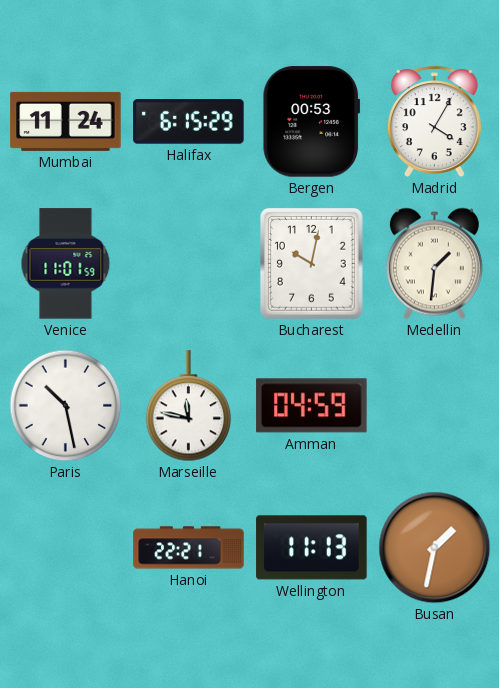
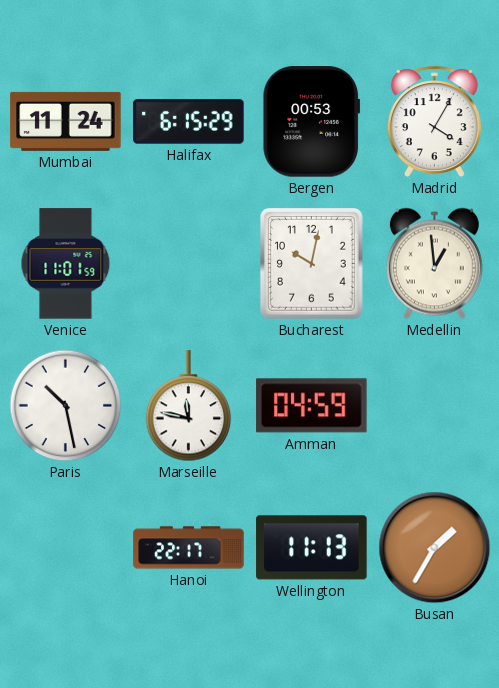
Medellin: 1:31 -> 12:59
Hanoi: 22:21 -> 22:17
Busan: 1:32 -> 1:35
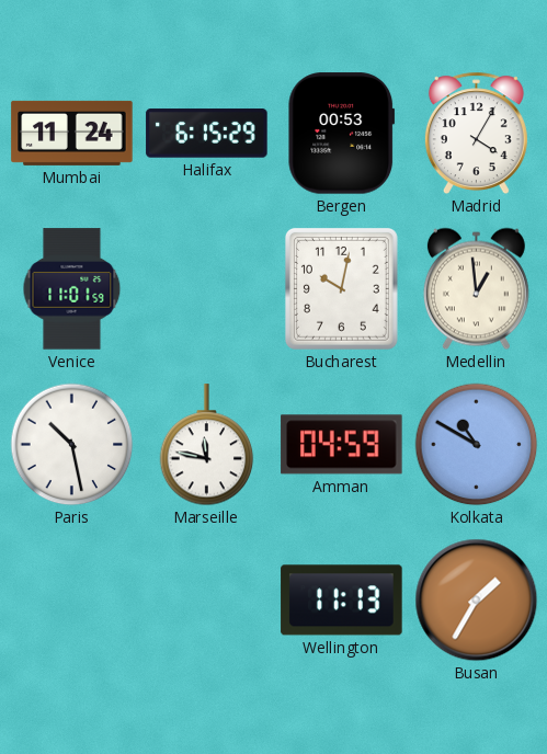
Kolkata: none -> 10:50
Hanoi: 22:17 -> none
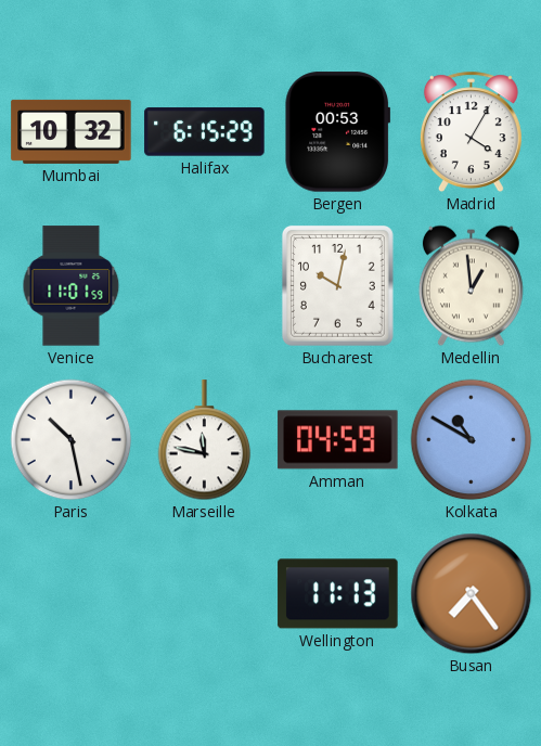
Mumbai: 11:24 -> 10:32
Busan: 1:35 -> 7:24
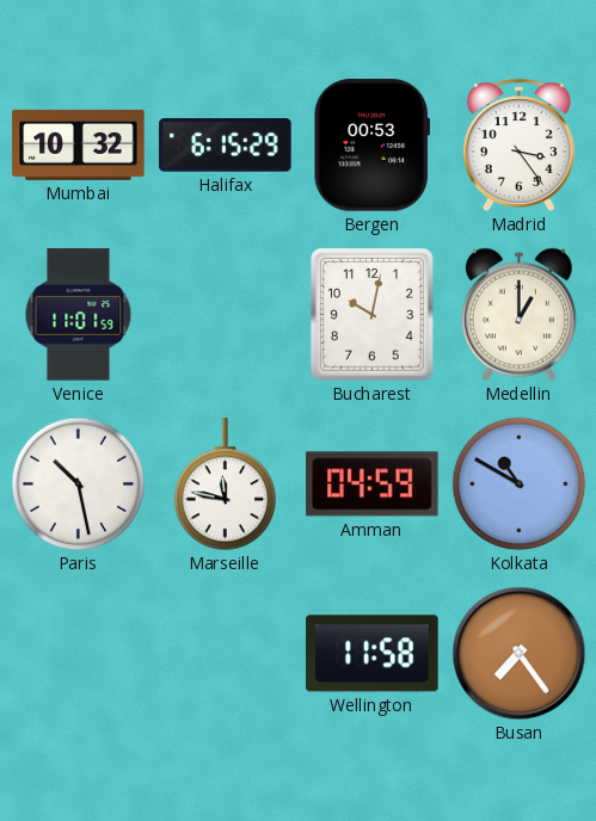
Madrid: 4:05 -> 3:24
Medellin: 12:59 -> 1:00
Wellington: 11:13 -> 11:58
